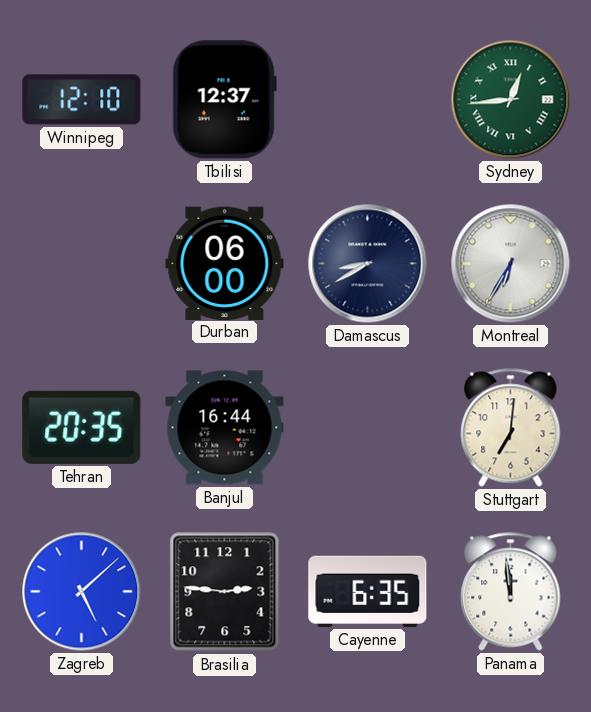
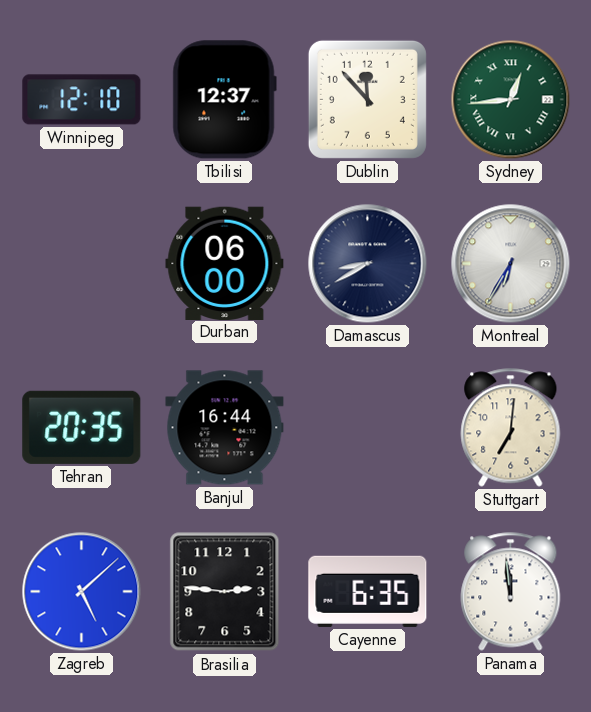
Dublin: none -> 11:53
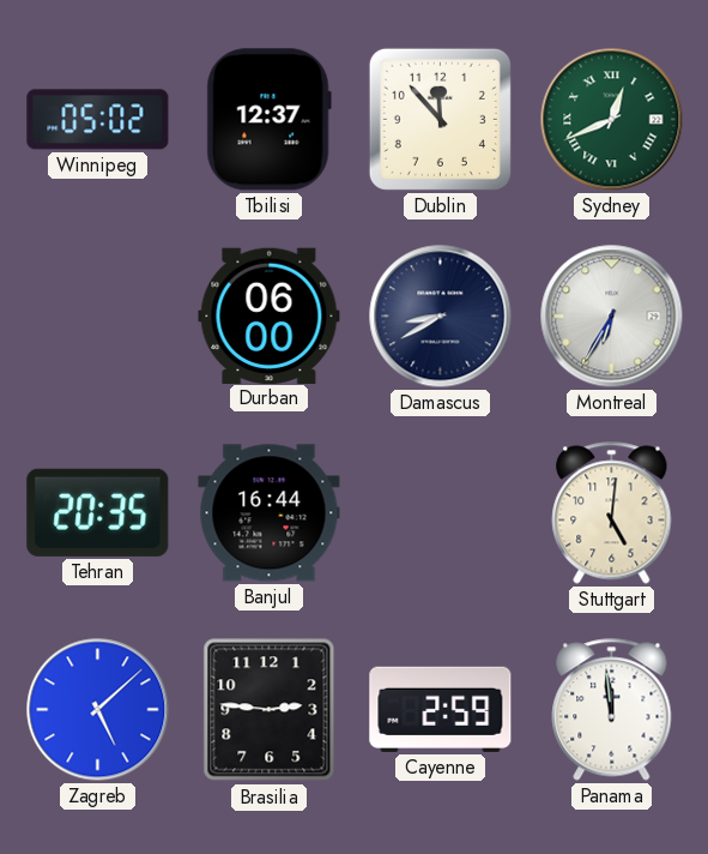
Winnipeg: 12:10 -> 05:02
Sydney: 12:44 -> 12:41
Stuttgart: 7:01 -> 5:01
Cayenne: 6:35 -> 2:59
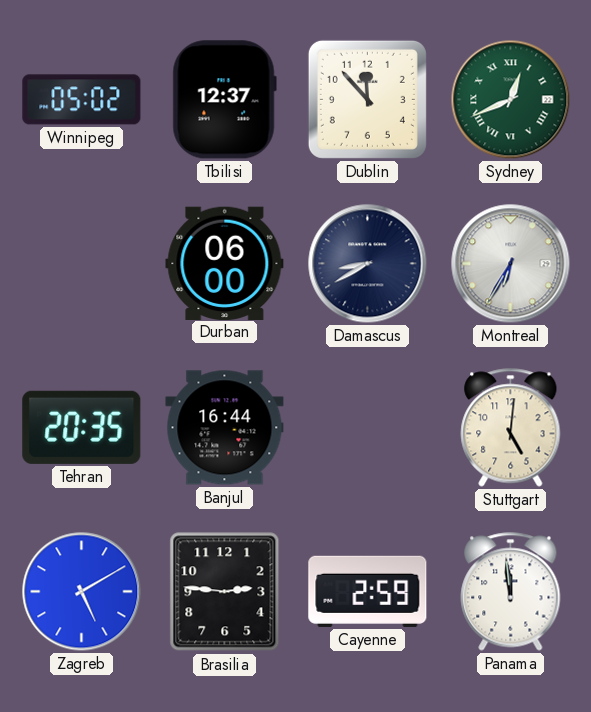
Zagreb: 5:08 -> 5:10
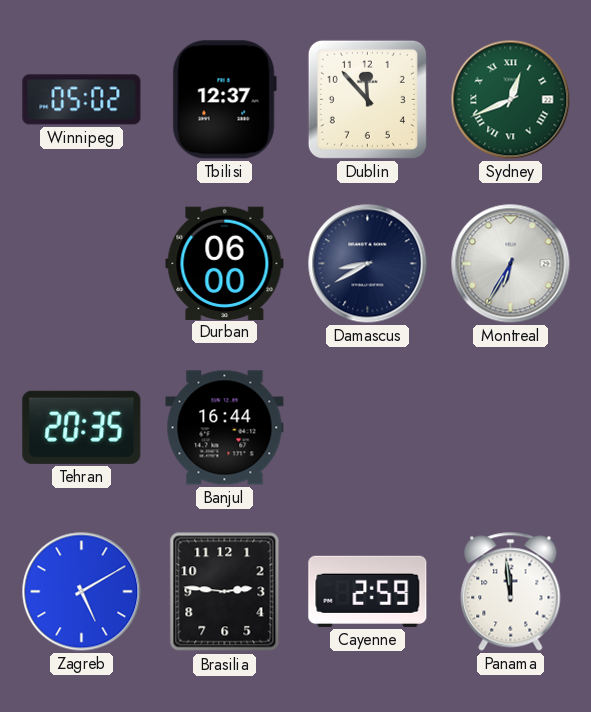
Stuttgart: 5:01 -> none
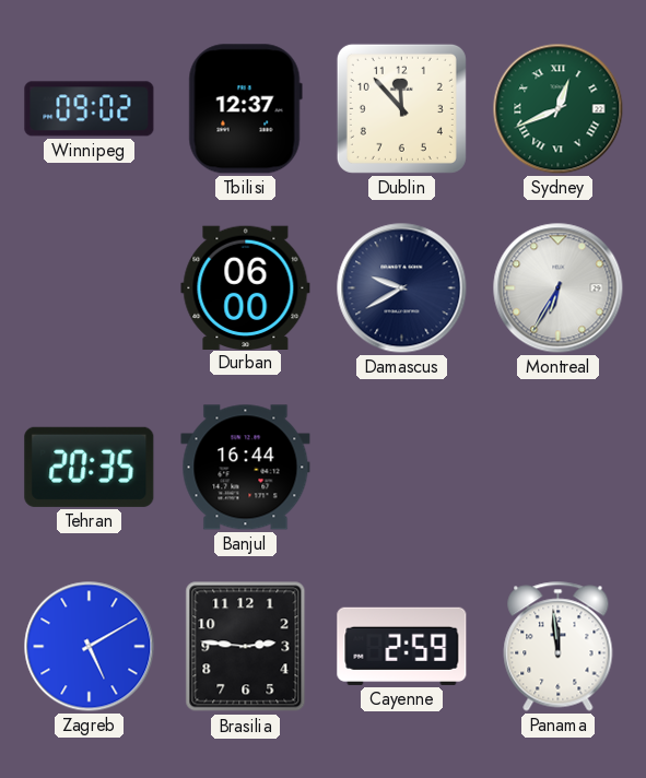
Winnipeg: 05:02 -> 09:02
Damascus: 8:40 -> 9:40
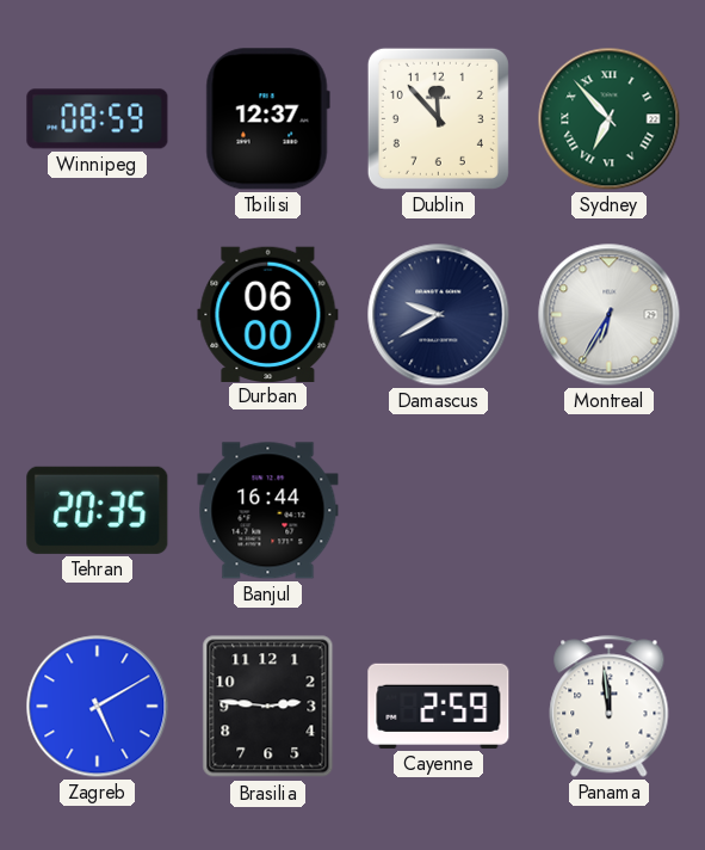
Winnipeg: 09:02 -> 08:59
Sydney: 12:41 -> 6:53
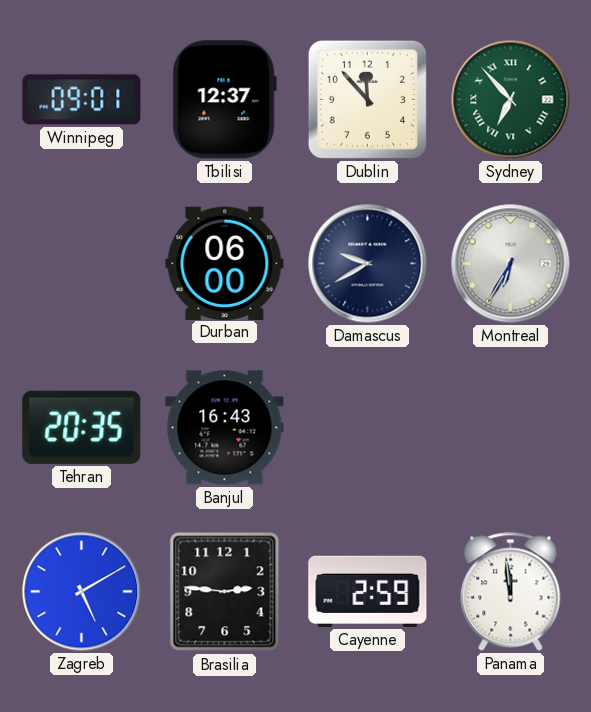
Winnipeg: 08:59 -> 09:01
Banjul: 16:44 -> 16:43
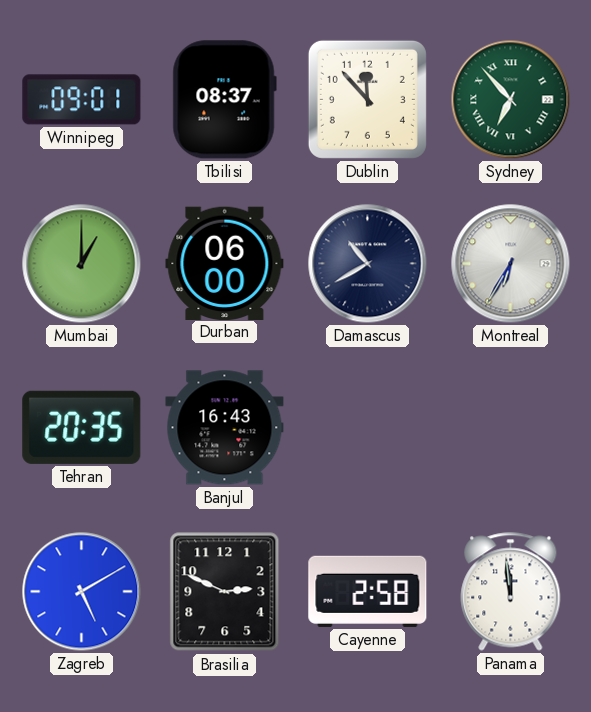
Tbilisi: 12:37 -> 08:37
Mumbai: none -> 1:00
Damascus: 9:40 -> 10:40
Brasilia: 2:46 -> 2:49
Cayenne: 2:59 -> 2:58
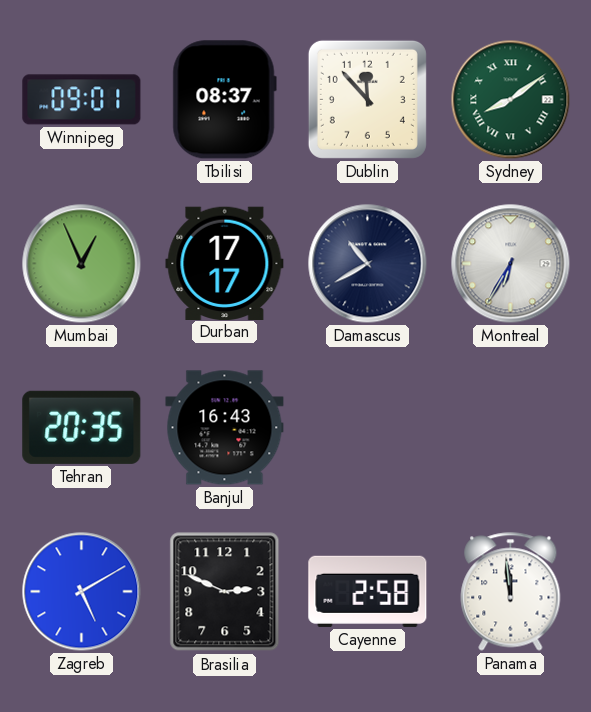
Sydney: 6:53 -> 8:09
Mumbai: 1:00 -> 12:56
Durban: 06:00 -> 17:17
